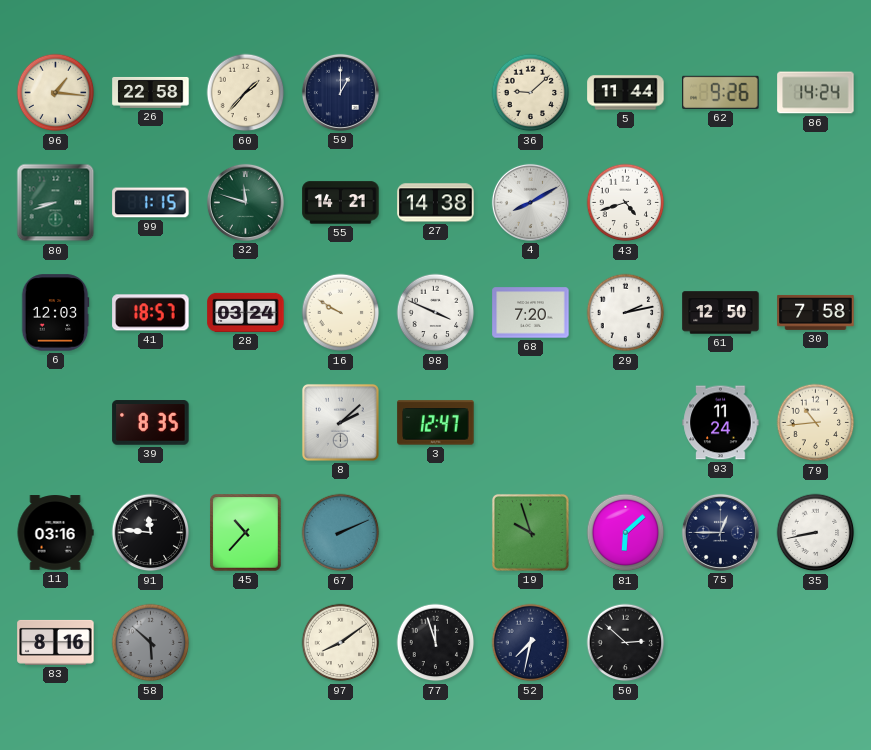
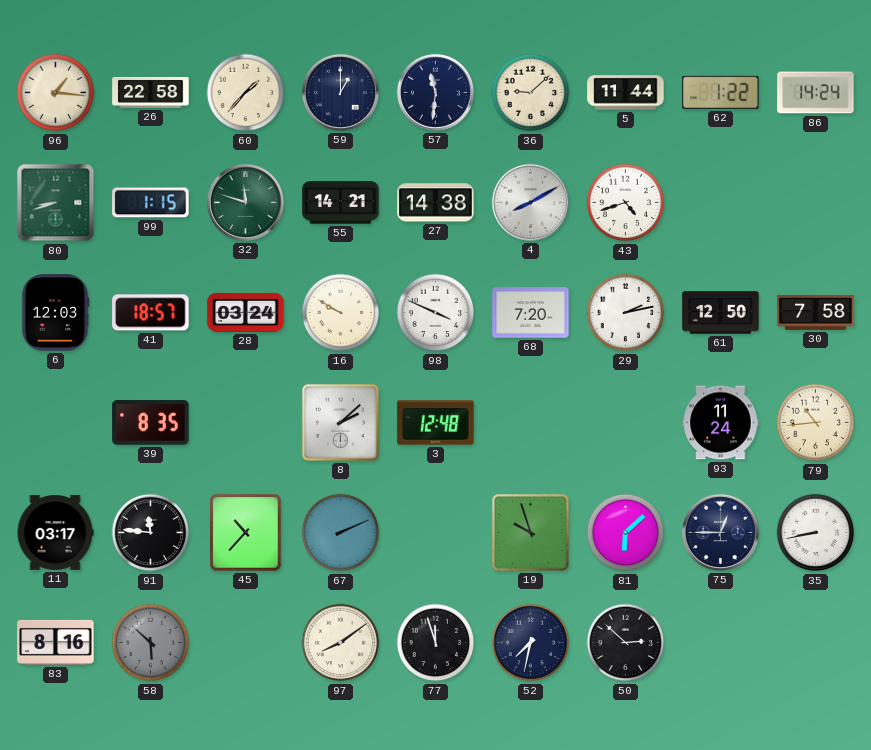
57: none -> 11:31
62: 9:26 -> 1:22
3: 12:47 -> 12:48
11: 03:16 -> 03:17
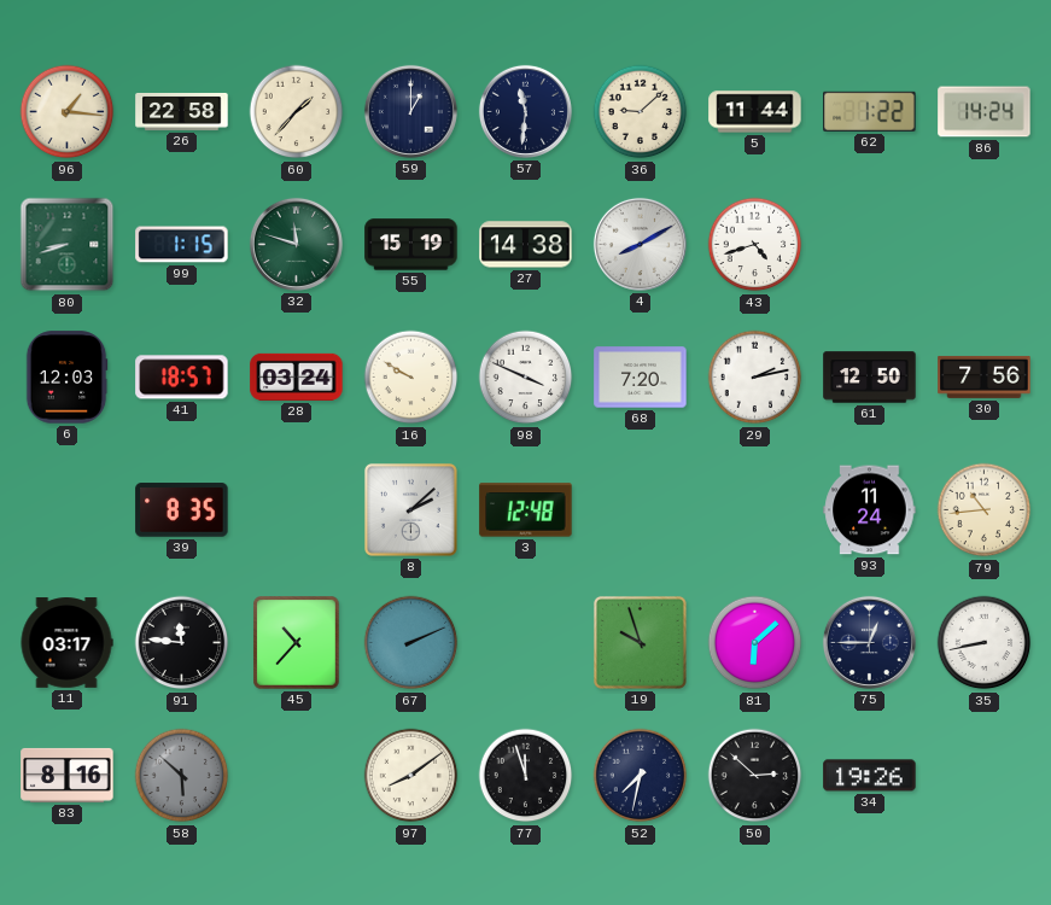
55: 14:21 -> 15:19
30: 7:58 -> 7:56
34: none -> 19:26
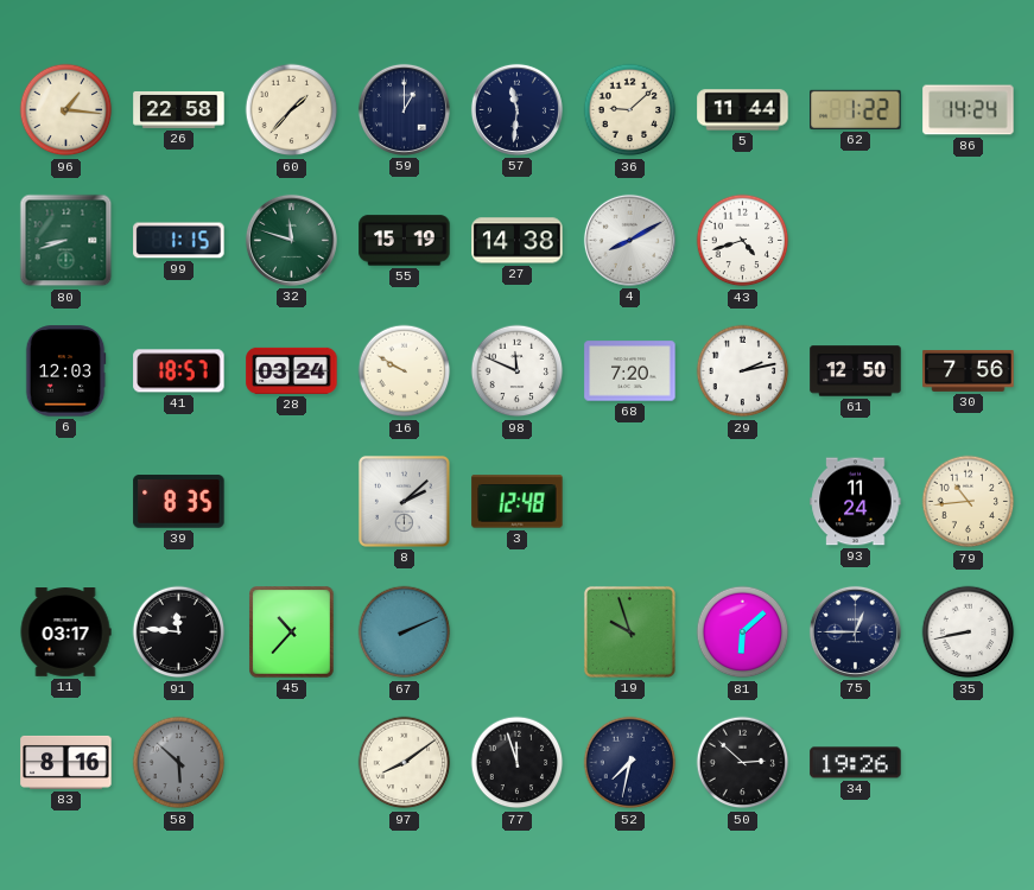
98: 3:49 -> 11:49
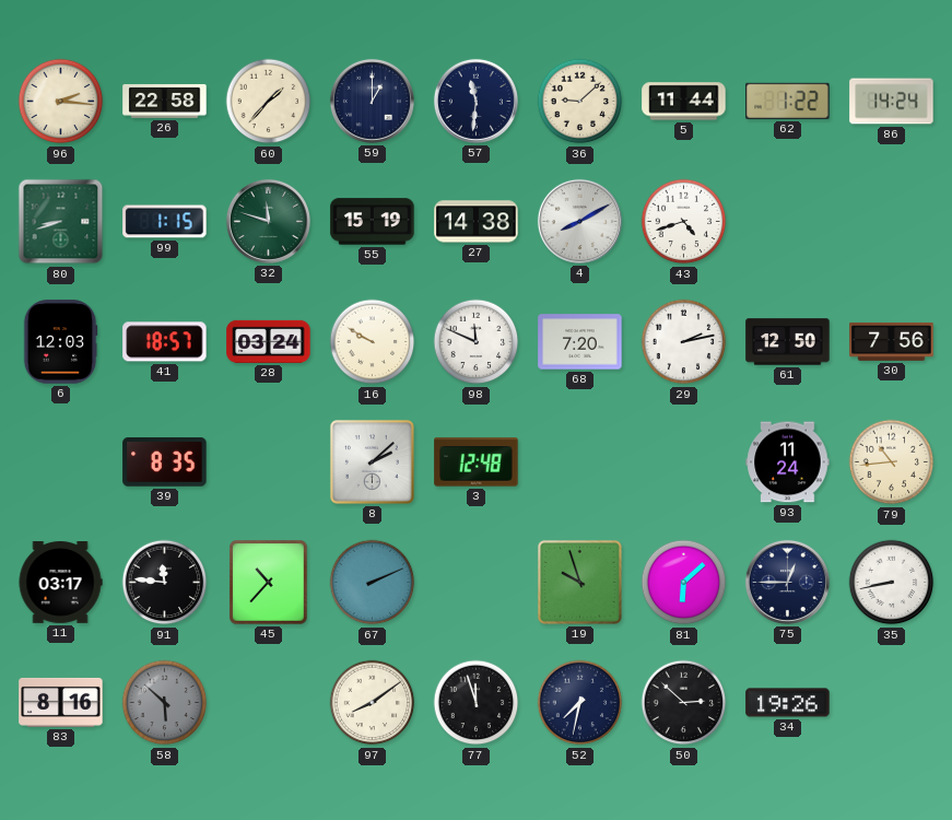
96: 1:16 -> 2:16
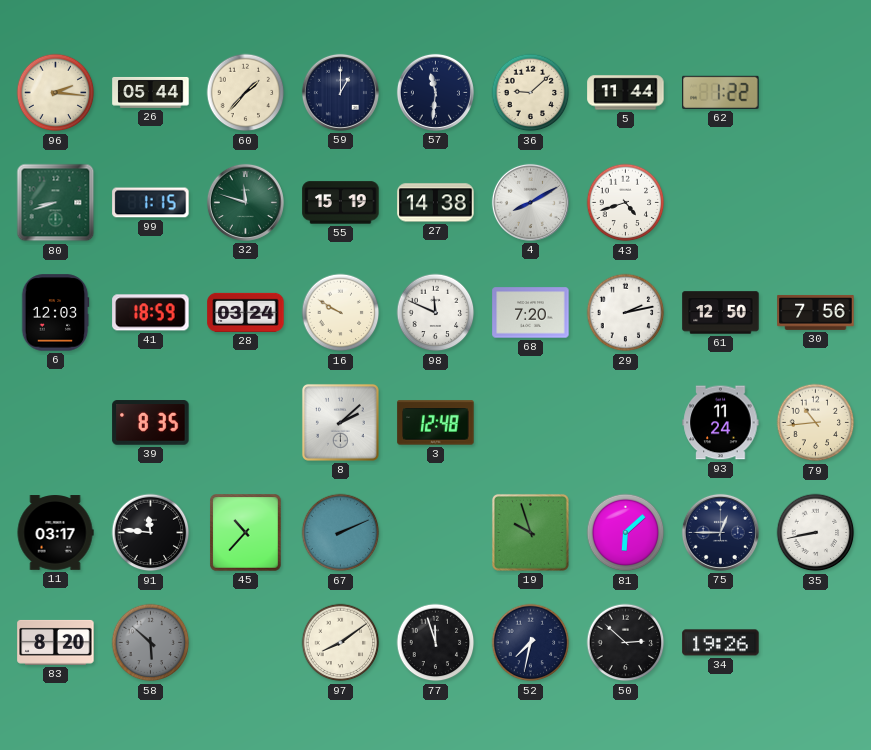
26: 22:58 -> 05:44
86: 14:24 -> none
41: 18:57 -> 18:59
83: 8:16 -> 8:20
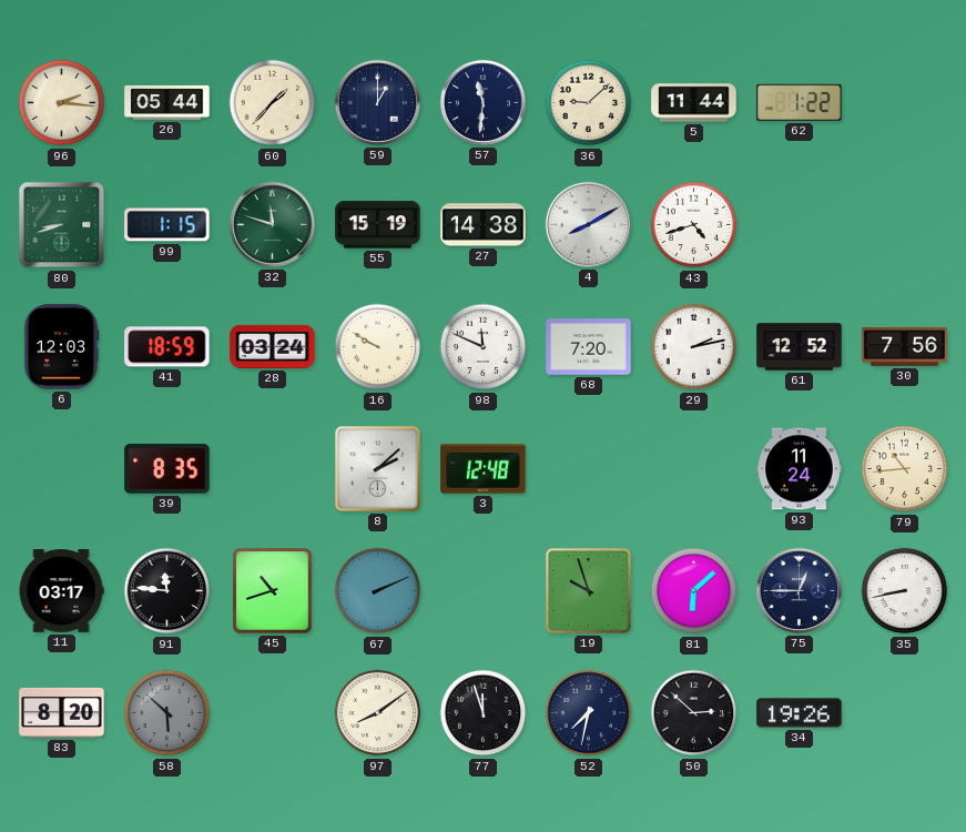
61: 12:50 -> 12:52
45: 10:37 -> 10:42
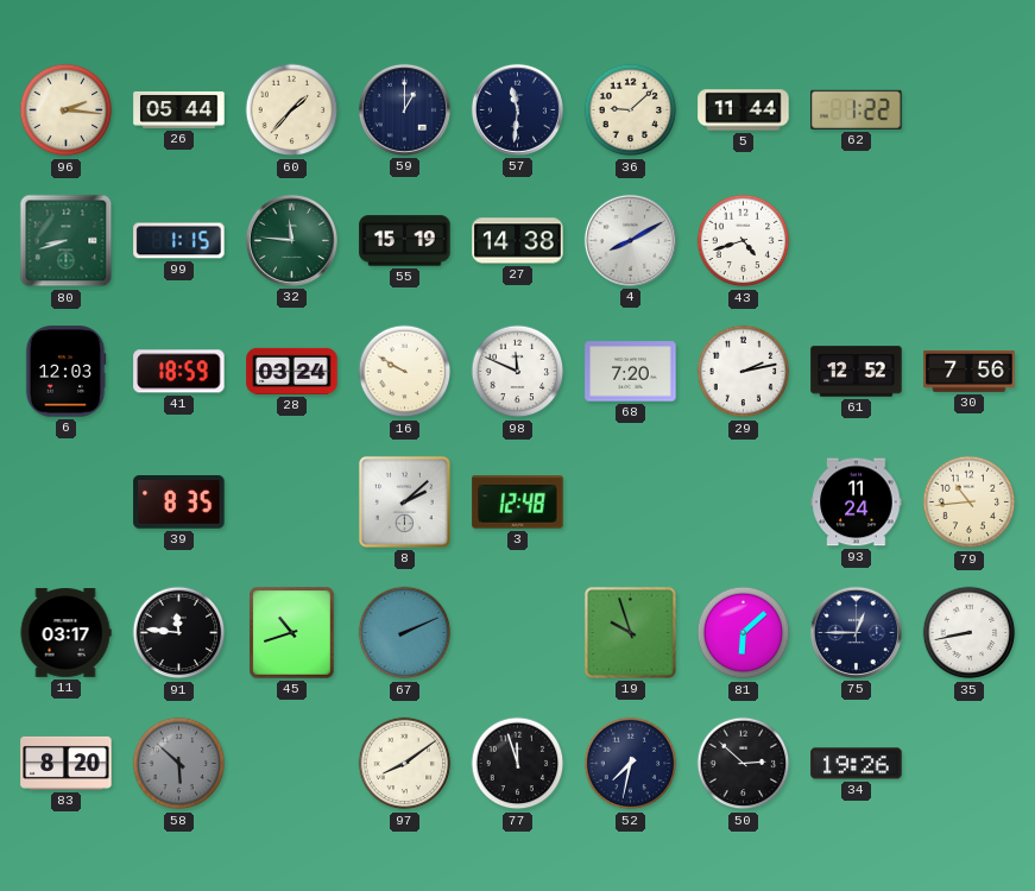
32: 11:48 -> 11:46
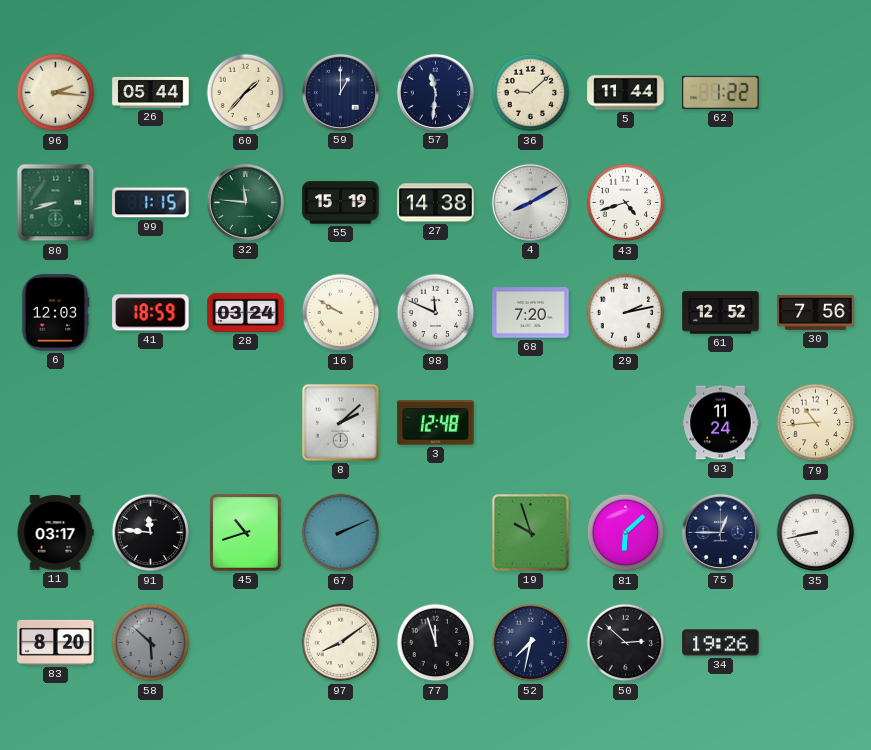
39: 8:35 -> none
